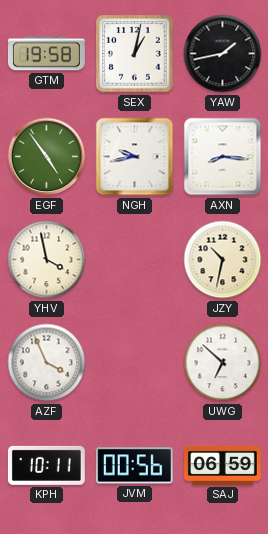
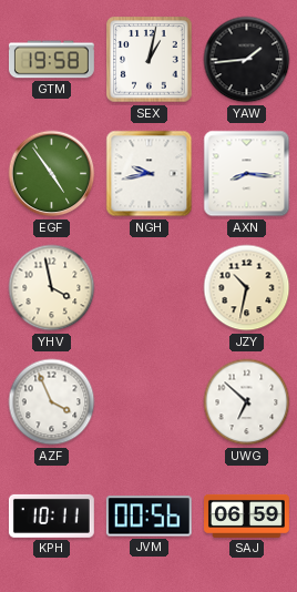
YAW: 1:43 -> 1:44
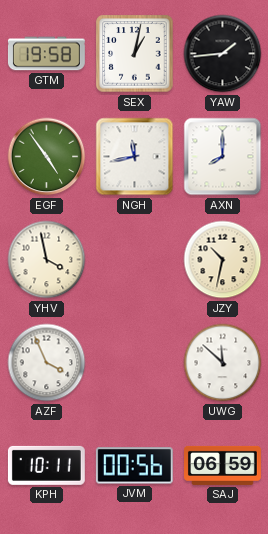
NGH: 9:43 -> 11:43
AXN: 8:16 -> 8:00
UWG: 6:52 -> 11:52
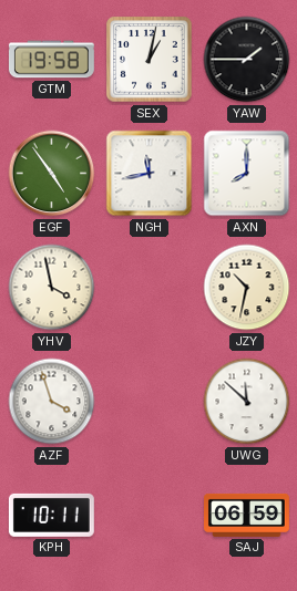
YAW: 1:44 -> 1:45
AZF: 3:56 -> 3:57
JVM: 00:56 -> none
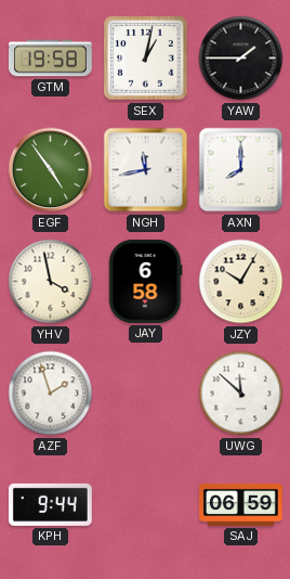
JAY: none -> 6:58
JZY: 10:32 -> 10:05
AZF: 3:57 -> 1:57
KPH: 10:11 -> 9:44
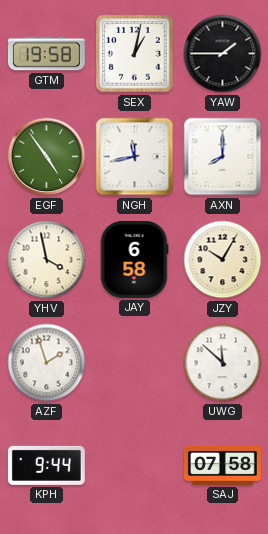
SAJ: 06:59 -> 07:58
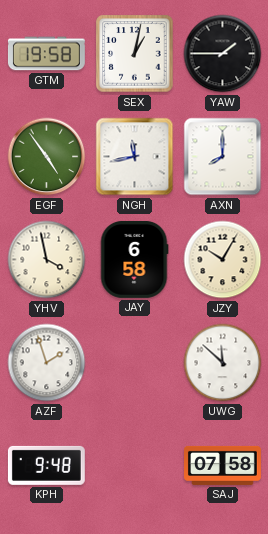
KPH: 9:44 -> 9:48
